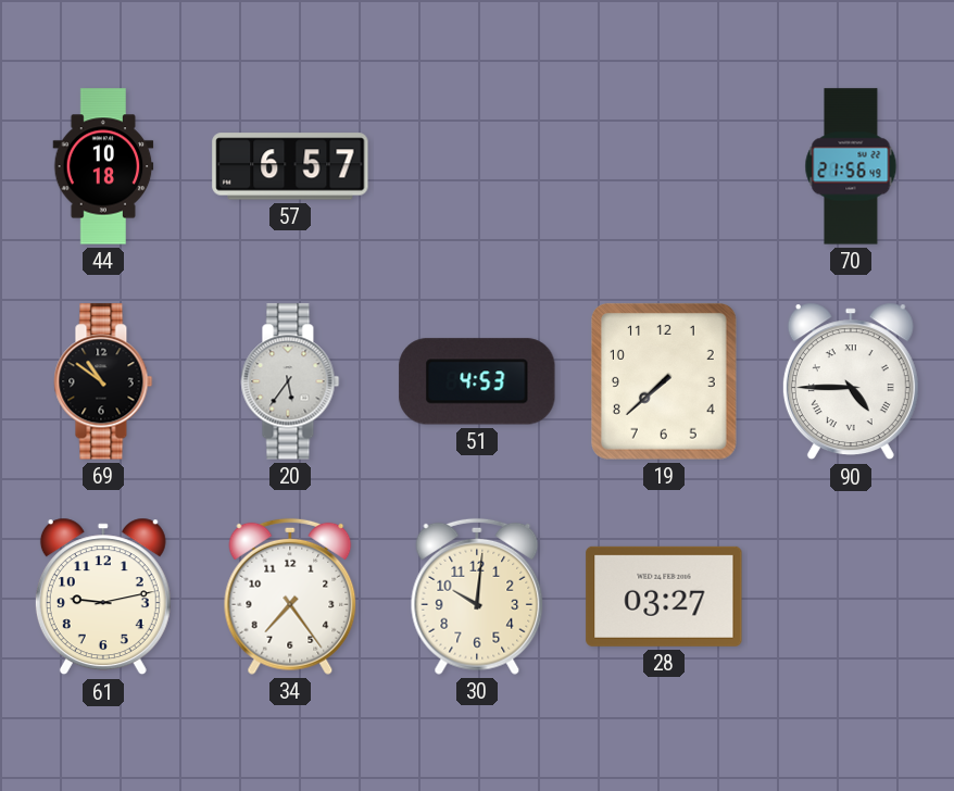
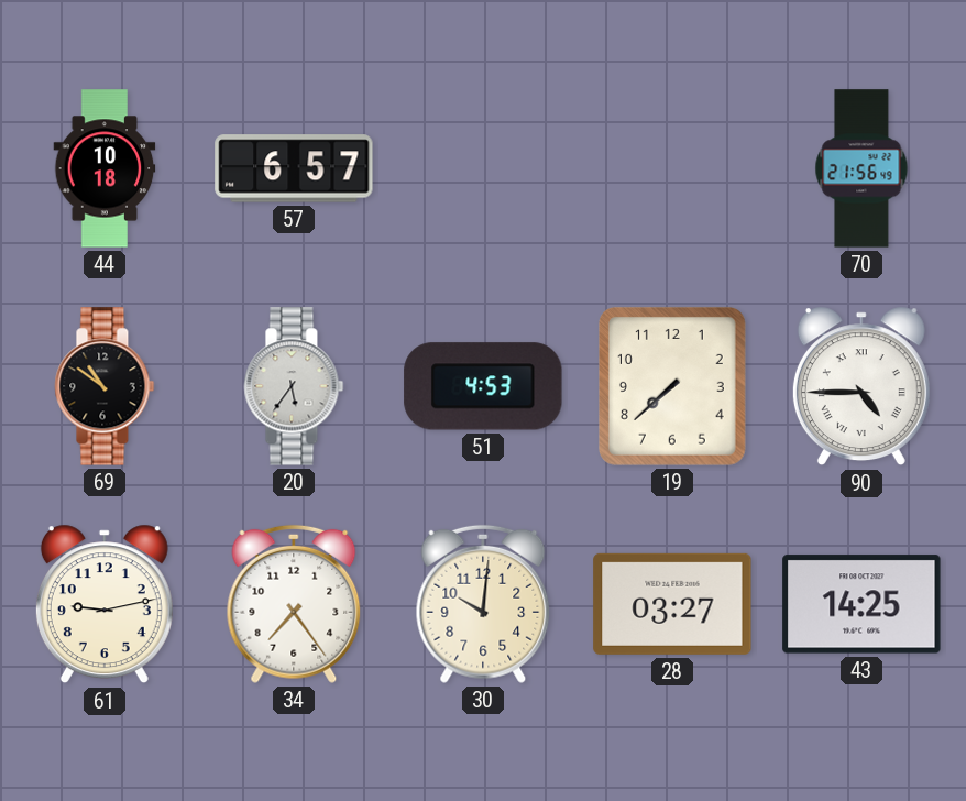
43: none -> 14:25
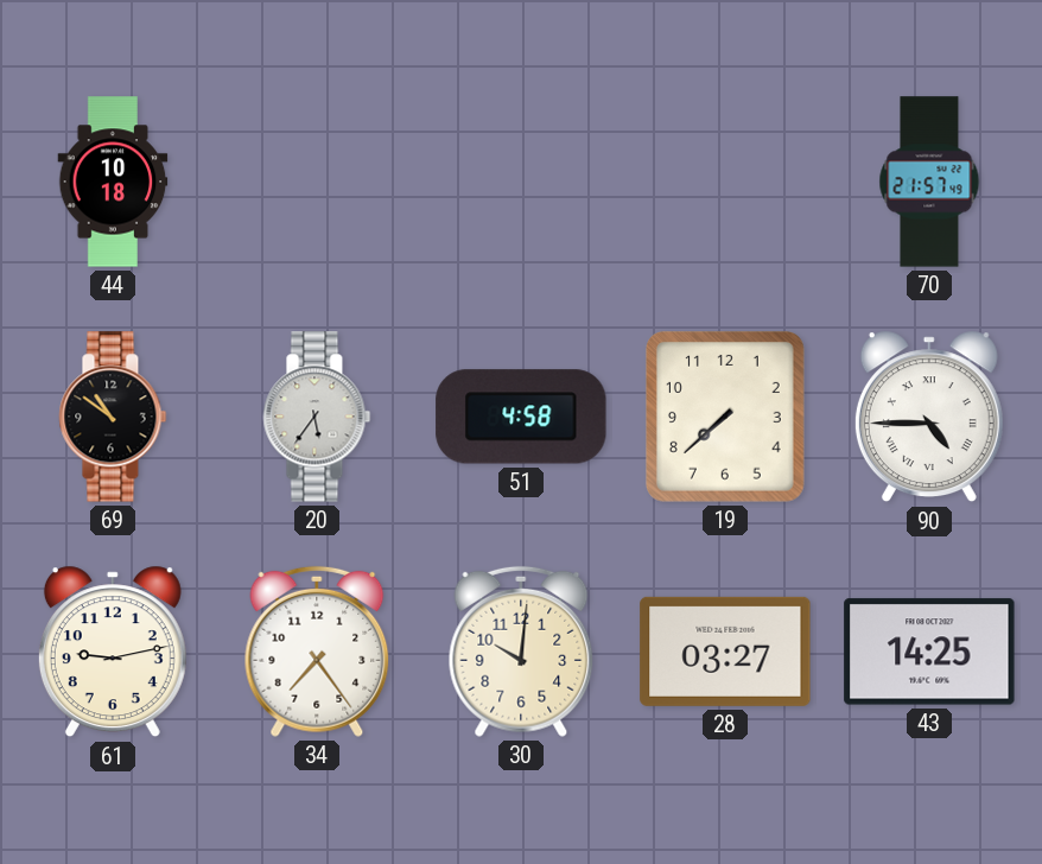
57: 6:57 -> none
70: 21:56 -> 21:57
51: 4:53 -> 4:58
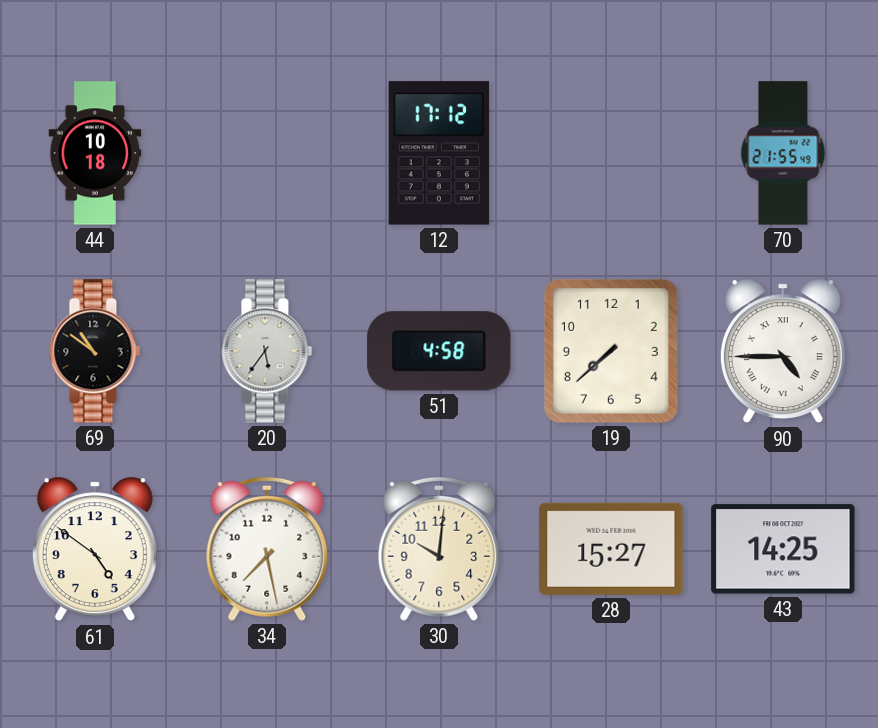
12: none -> 17:12
70: 21:57 -> 21:55
61: 9:13 -> 4:51
34: 7:24 -> 7:28
28: 03:27 -> 15:27
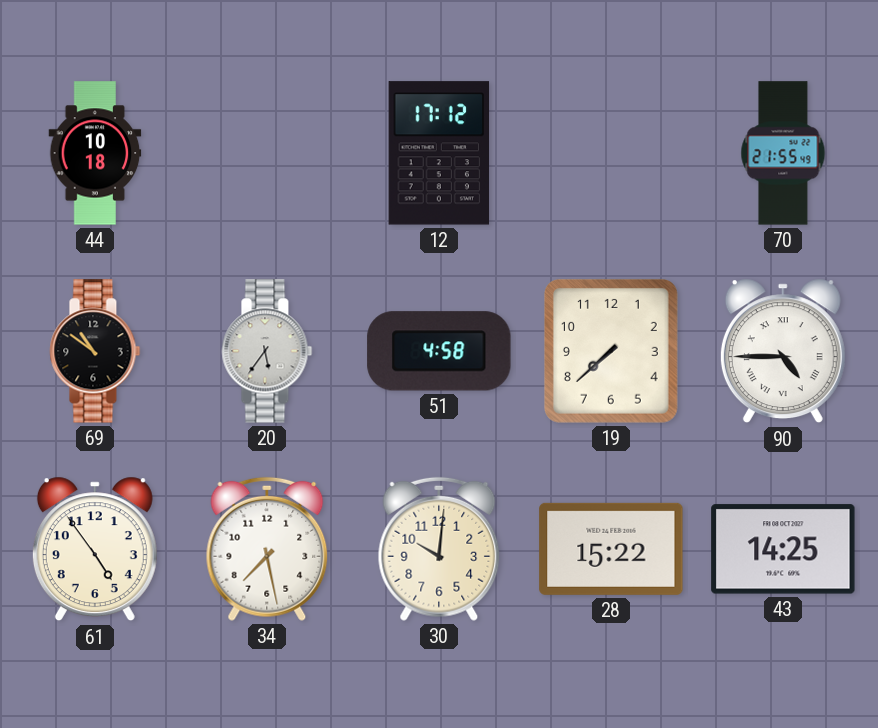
61: 4:51 -> 4:54
28: 15:27 -> 15:22
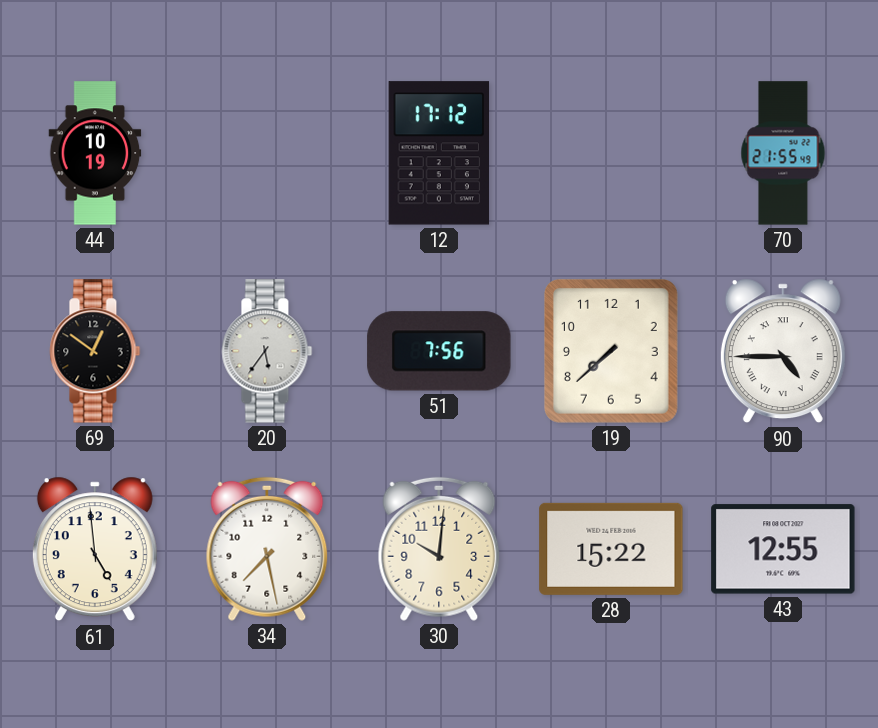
44: 10:18 -> 10:19
69: 10:51 -> 12:51
51: 4:58 -> 7:56
61: 4:54 -> 4:59
43: 14:25 -> 12:55
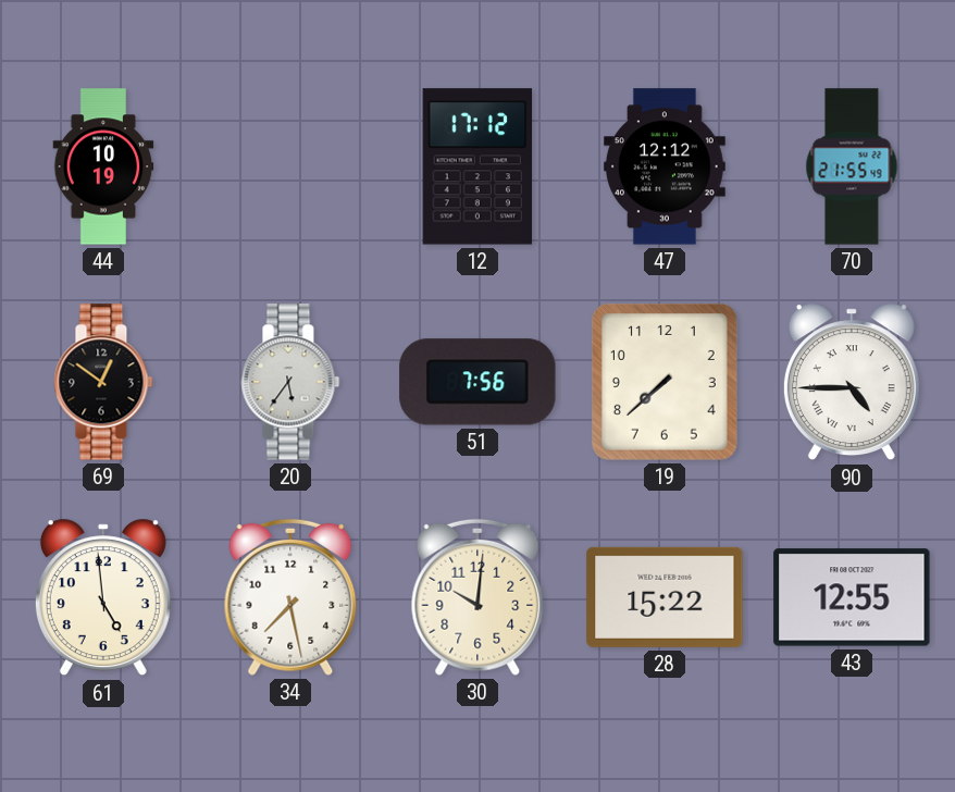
47: none -> 12:12
